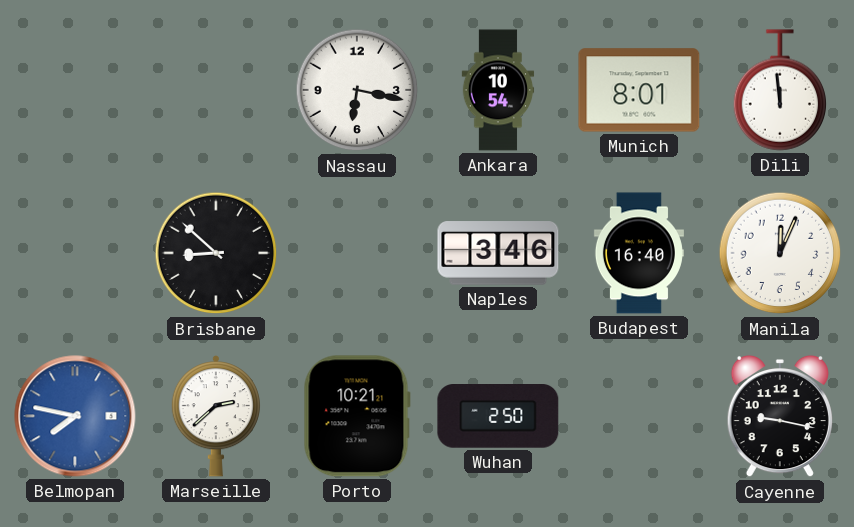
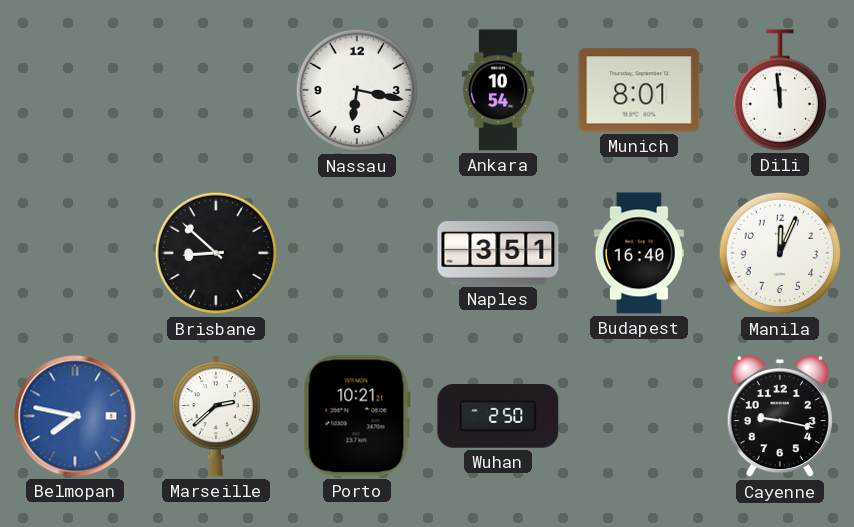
Naples: 3:46 -> 3:51
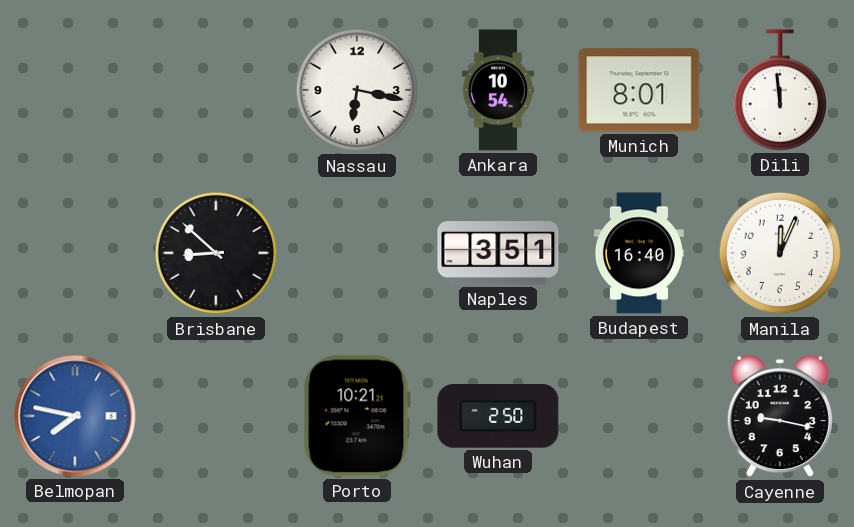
Marseille: 2:38 -> none
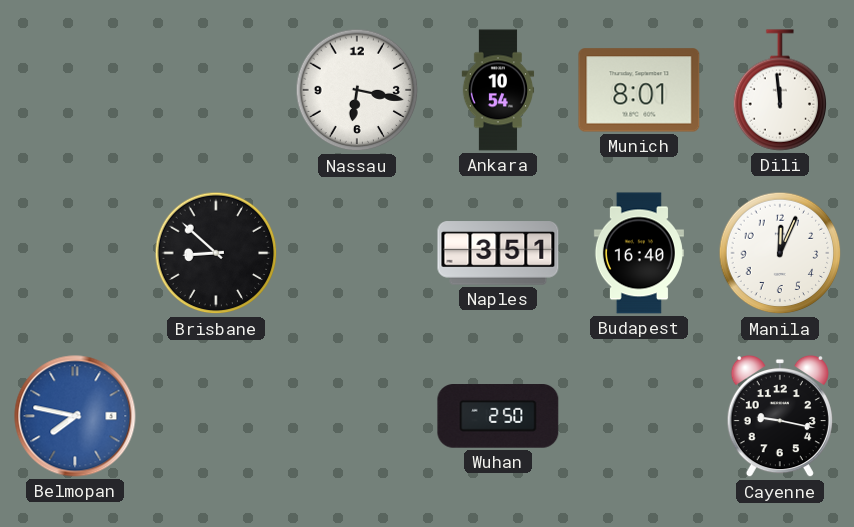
Porto: 10:21 -> none
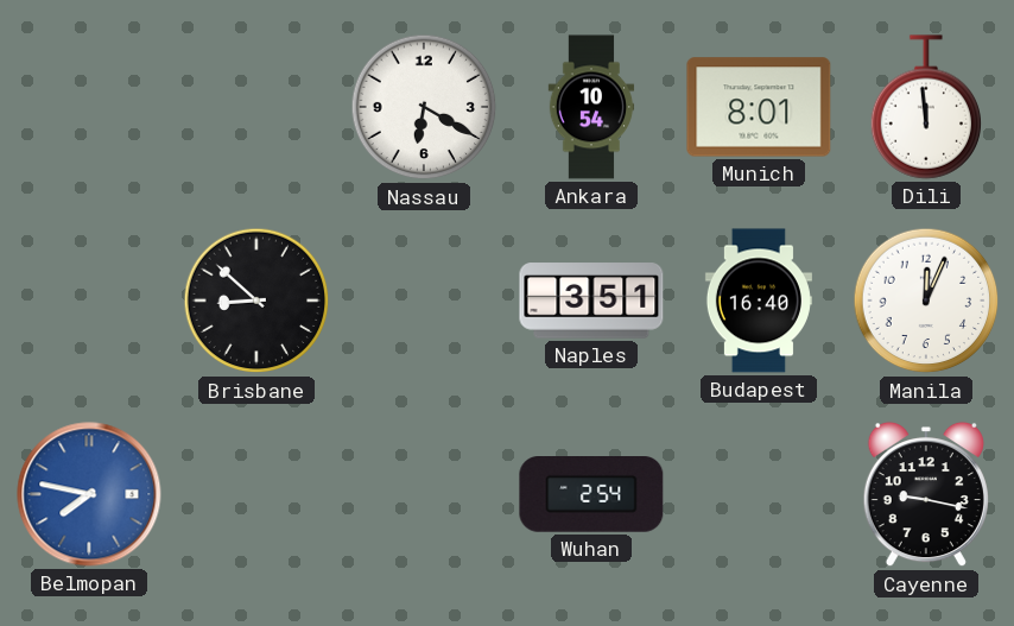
Nassau: 6:17 -> 6:20
Wuhan: 2:50 -> 2:54
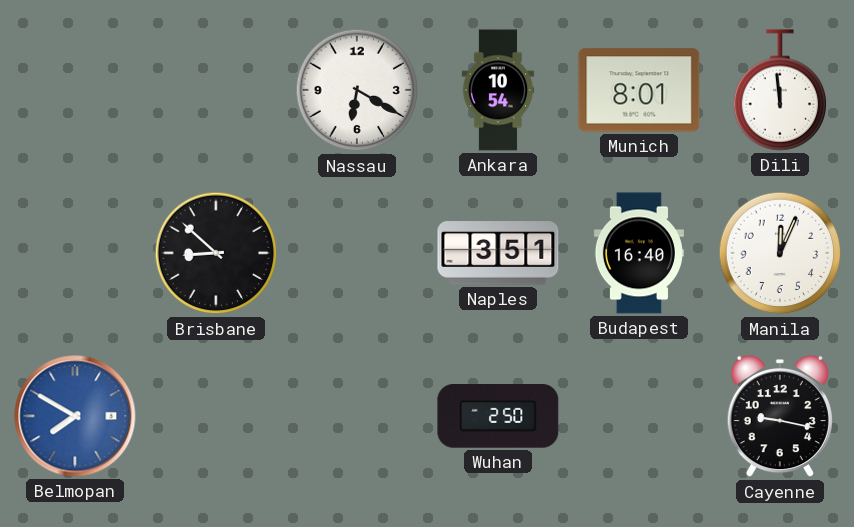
Belmopan: 7:47 -> 7:50
Wuhan: 2:54 -> 2:50
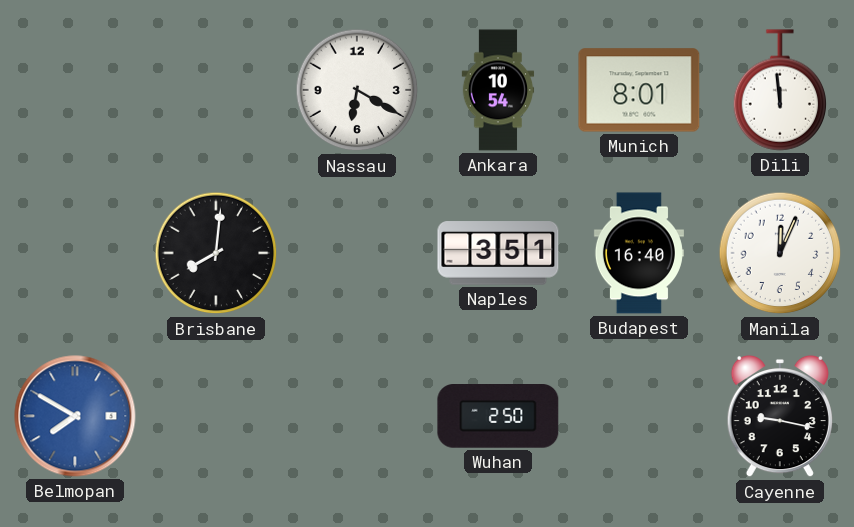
Brisbane: 8:52 -> 8:01
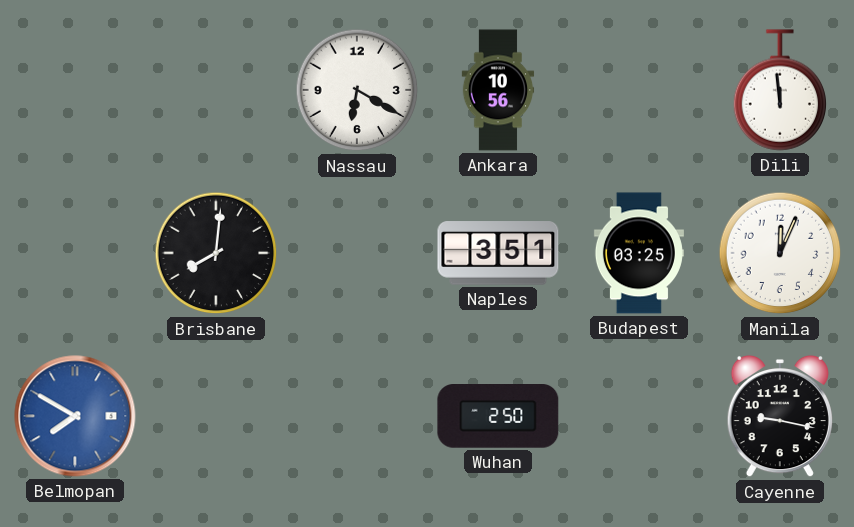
Ankara: 10:54 -> 10:56
Munich: 8:01 -> none
Budapest: 16:40 -> 03:25
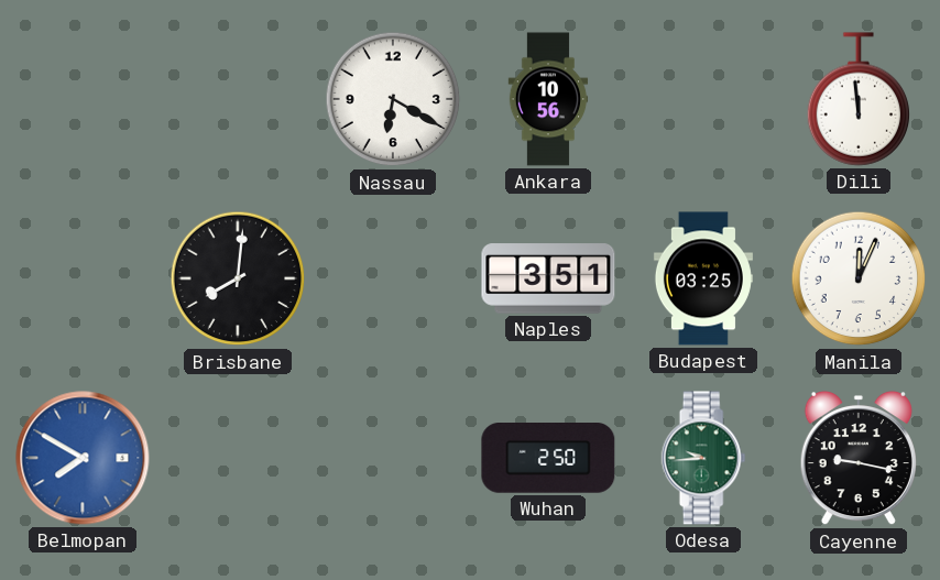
Odesa: none -> 9:44
